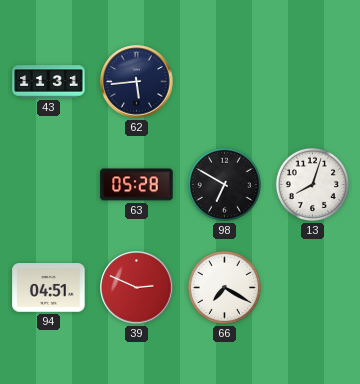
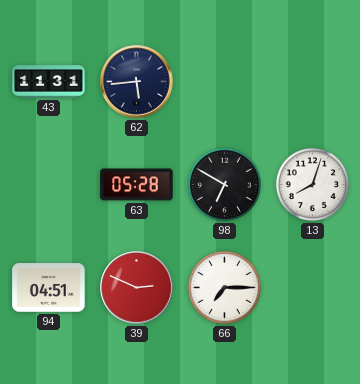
66: 7:20 -> 7:15
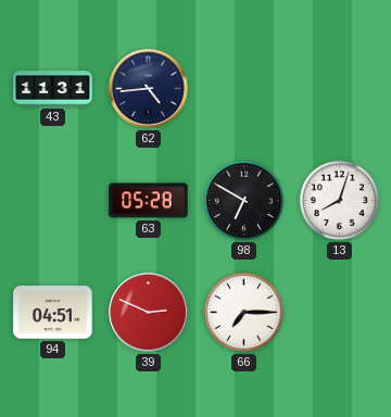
62: 5:44 -> 4:44
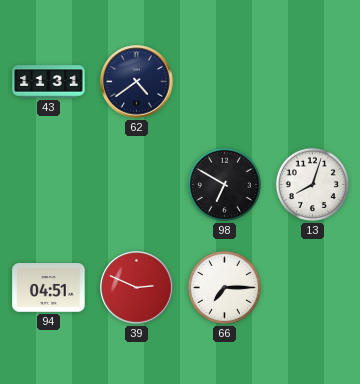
62: 4:44 -> 4:39
63: 05:28 -> none
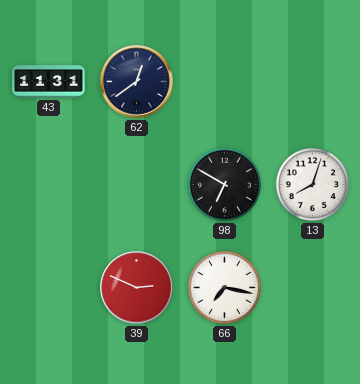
62: 4:39 -> 12:39
94: 04:51 -> none
66: 7:15 -> 7:17
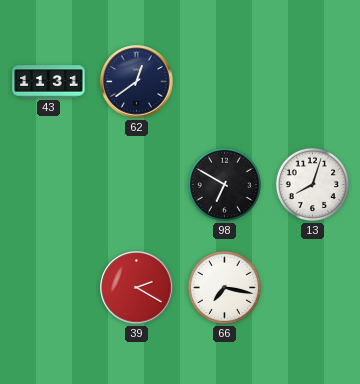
39: 2:49 -> 2:20
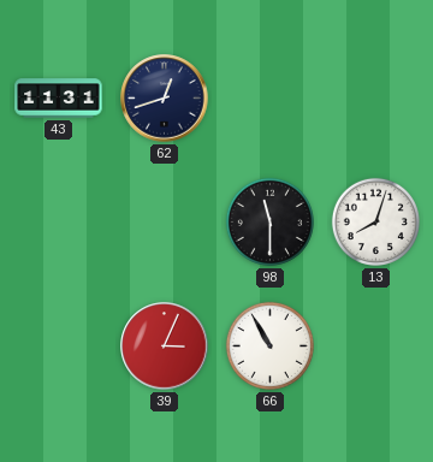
62: 12:39 -> 12:42
98: 6:50 -> 11:30
39: 2:20 -> 3:04
66: 7:17 -> 10:55
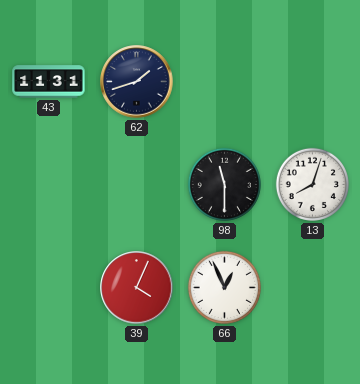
62: 12:42 -> 1:42
39: 3:04 -> 4:04
66: 10:55 -> 12:56
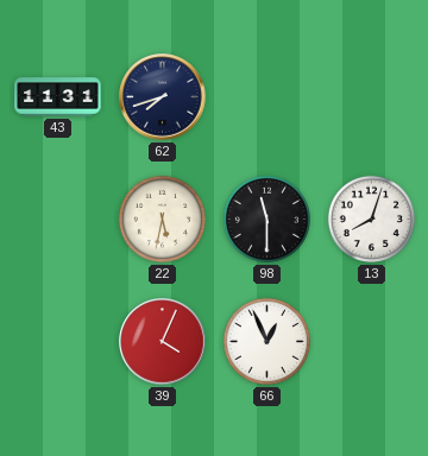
62: 1:42 -> 7:42
22: none -> 5:32
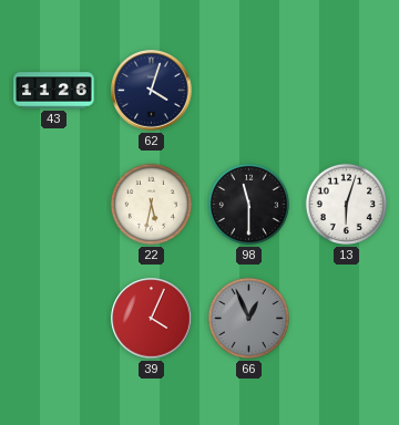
43: 11:31 -> 11:26
62: 7:42 -> 4:03
13: 8:03 -> 6:03
66 dial: white -> grey
